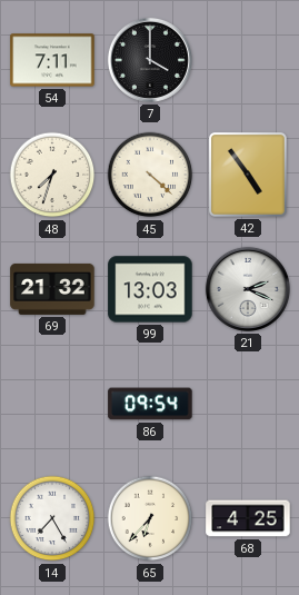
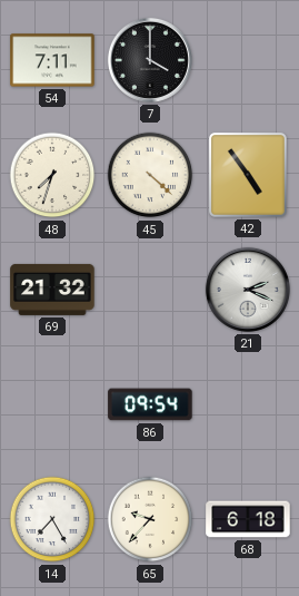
99: 13:03 -> none
65: 6:37 -> 9:37
68: 4:25 -> 6:18
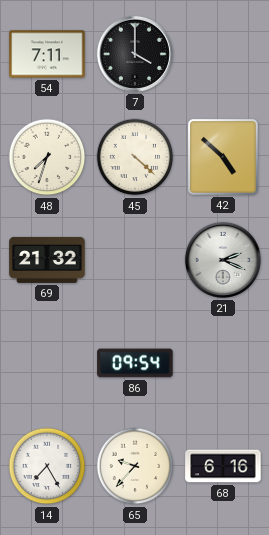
42: 4:54 -> 4:52
68: 6:18 -> 6:16
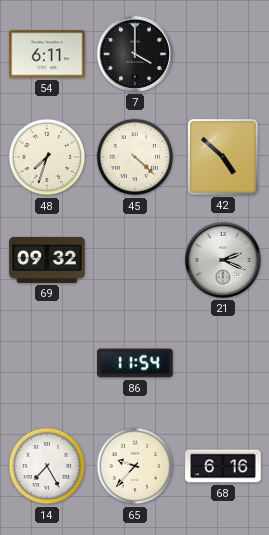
54: 7:11 -> 6:11
69: 21:32 -> 09:32
86: 09:54 -> 11:54
